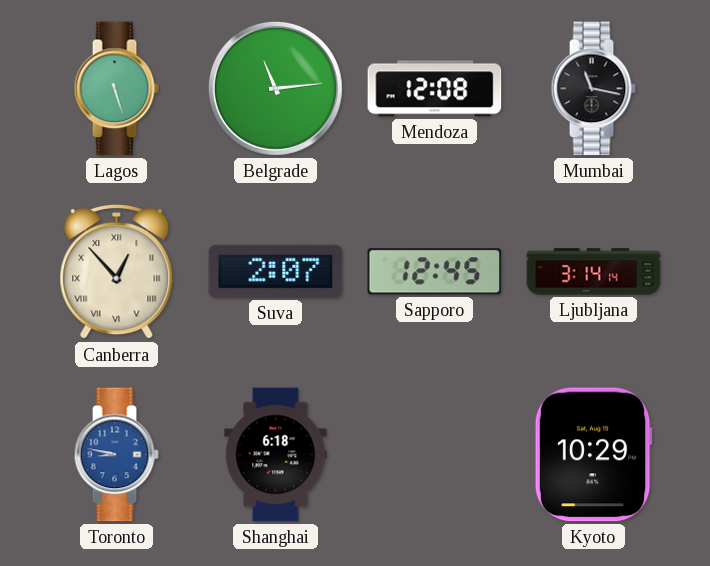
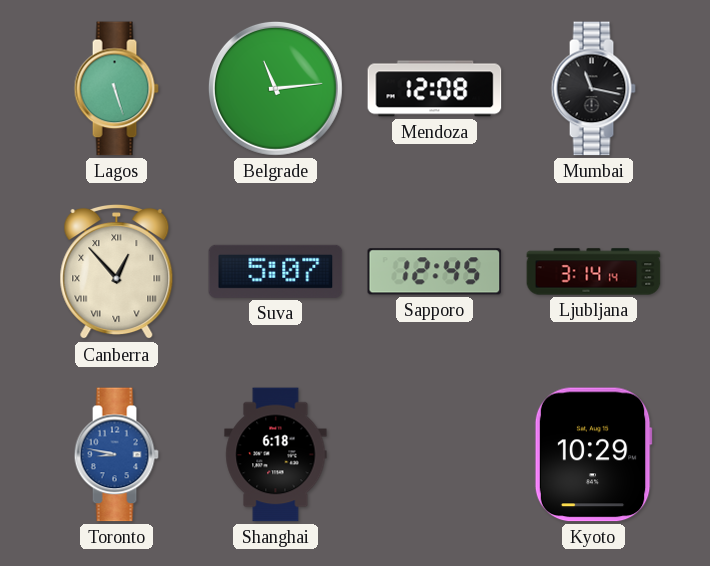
Suva: 2:07 -> 5:07
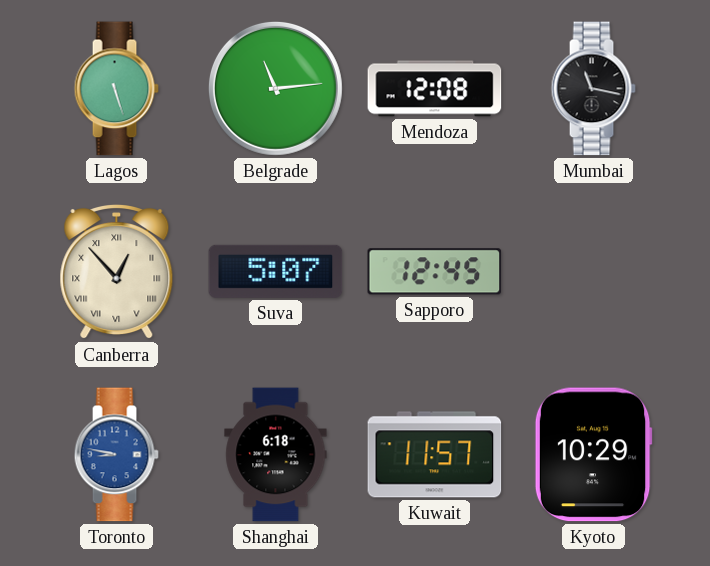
Ljubljana: 3:14 -> none
Kuwait: none -> 11:57
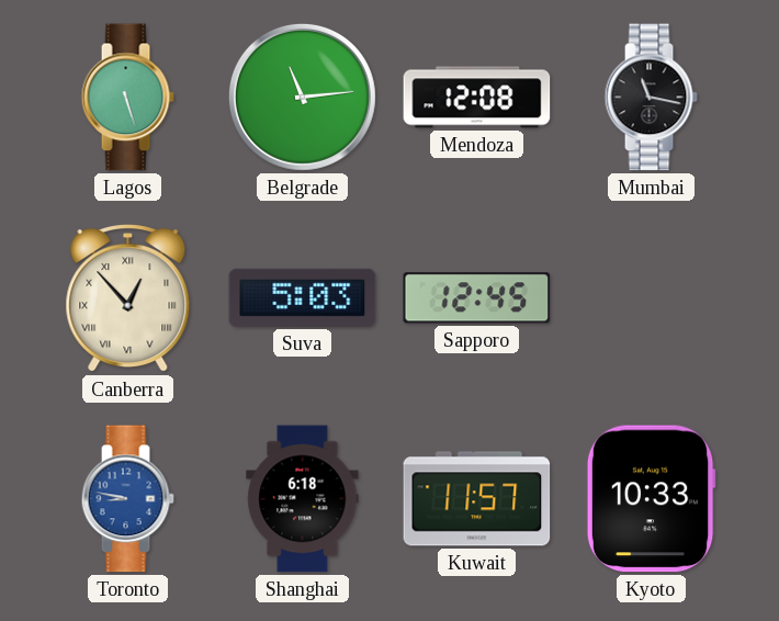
Suva: 5:07 -> 5:03
Kyoto: 10:29 -> 10:33
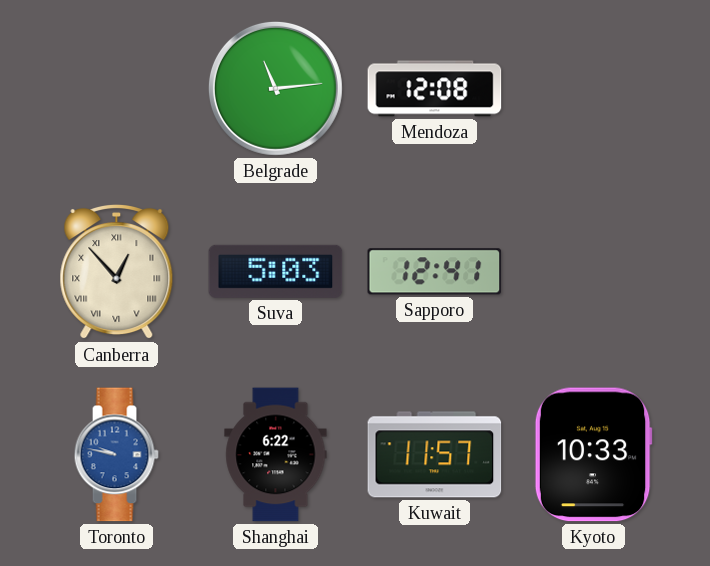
Lagos: 5:27 -> none
Mumbai: 11:17 -> none
Sapporo: 12:45 -> 12:41
Toronto: 8:47 -> 9:47
Shanghai: 6:18 -> 6:22
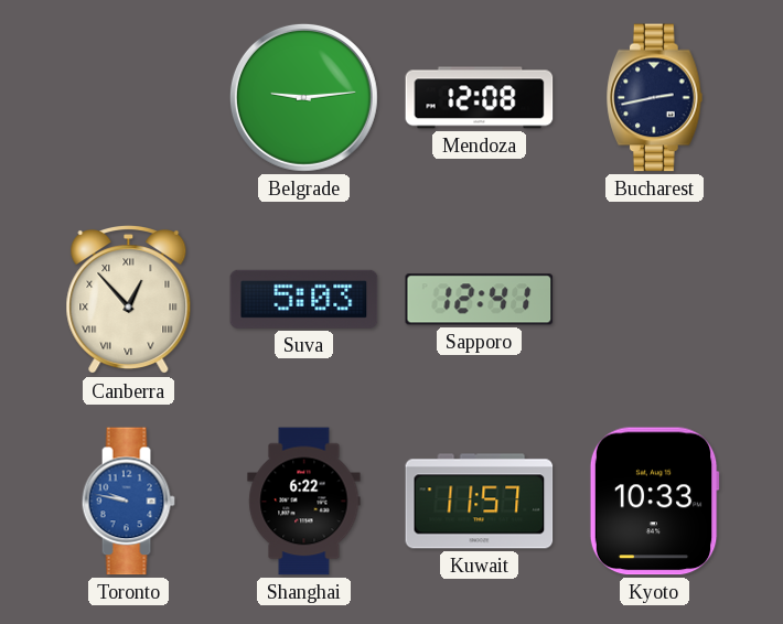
Belgrade: 11:14 -> 9:14
Bucharest: none -> 2:43
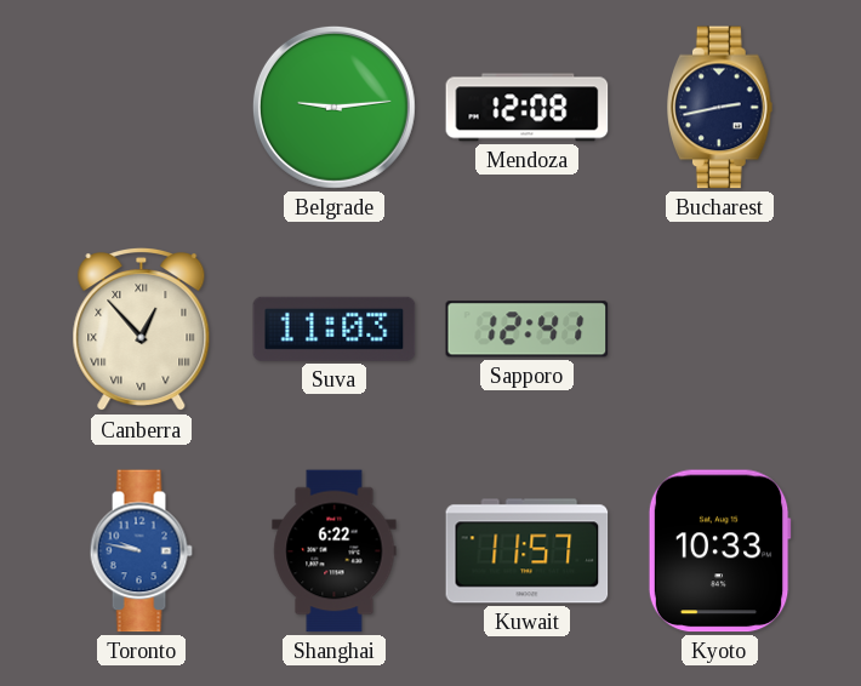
Suva: 5:03 -> 11:03
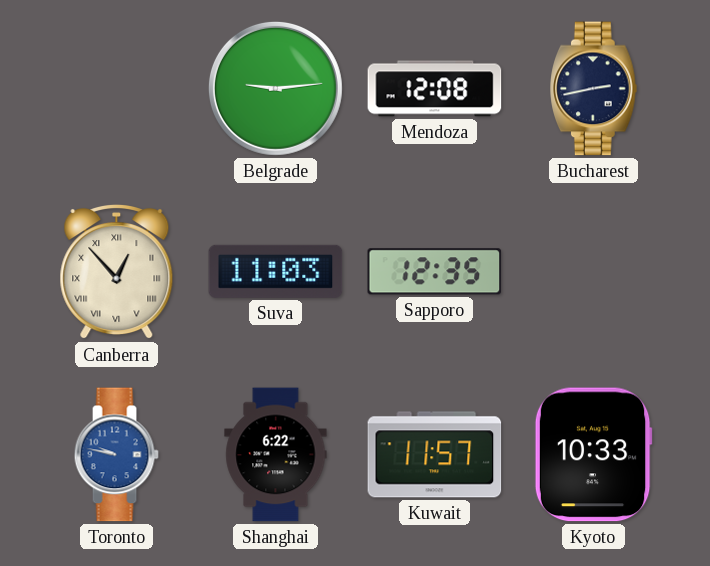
Sapporo: 12:41 -> 12:35
